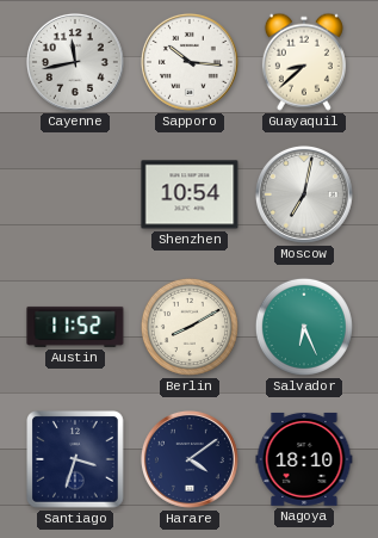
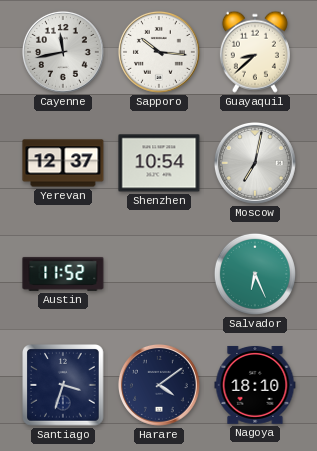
Yerevan: none -> 12:37
Berlin: 8:10 -> none
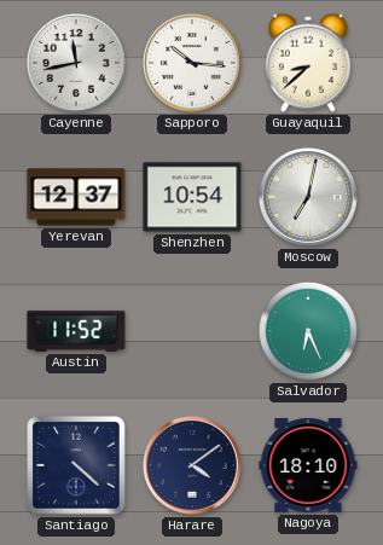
Santiago: 3:33 -> 4:22
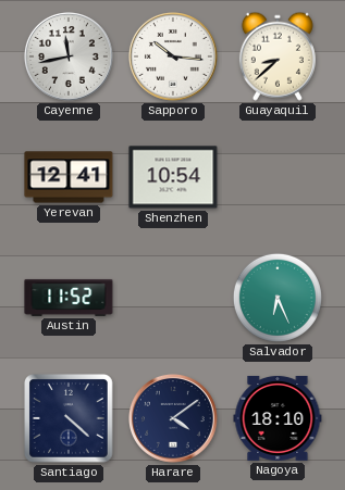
Yerevan: 12:37 -> 12:41
Moscow: 7:02 -> none
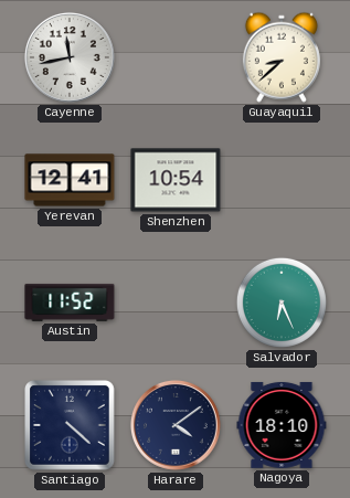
Sapporo: 10:16 -> none
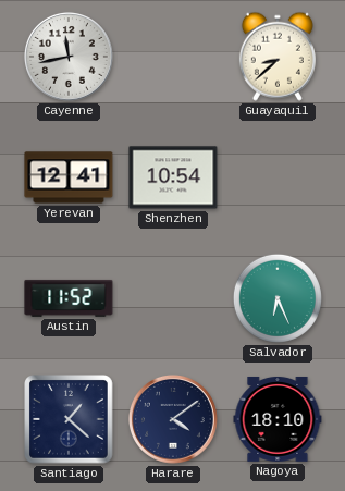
Santiago: 4:22 -> 1:22
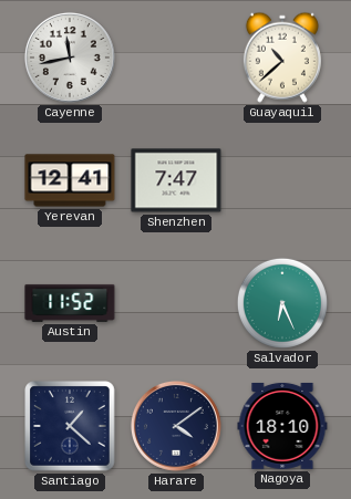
Guayaquil: 8:38 -> 10:38
Shenzhen: 10:54 -> 7:47
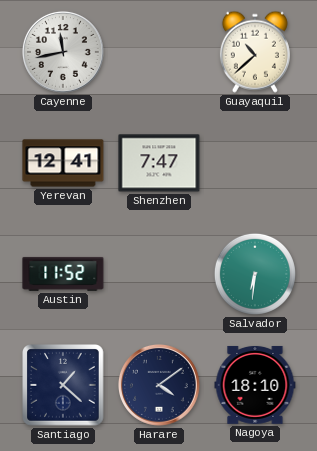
Salvador: 6:26 -> 6:31
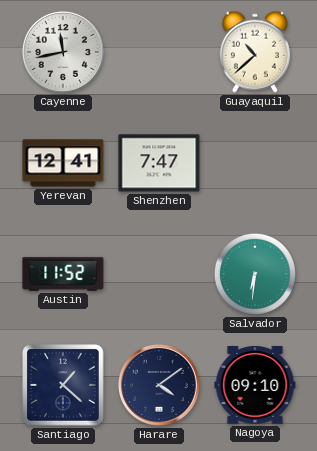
Nagoya: 18:10 -> 09:10
